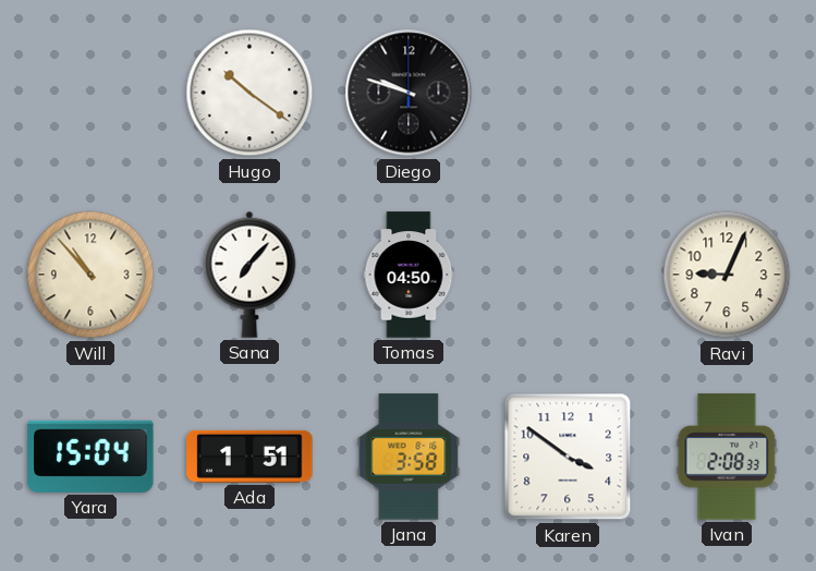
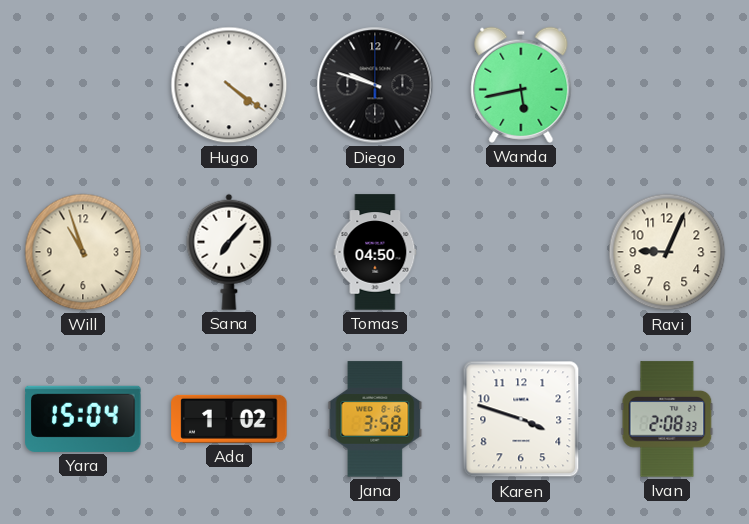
Hugo: 10:21 -> 4:21
Wanda: none -> 5:43
Will: 10:53 -> 10:57
Ada: 1:51 -> 1:02
Karen: 3:51 -> 3:48
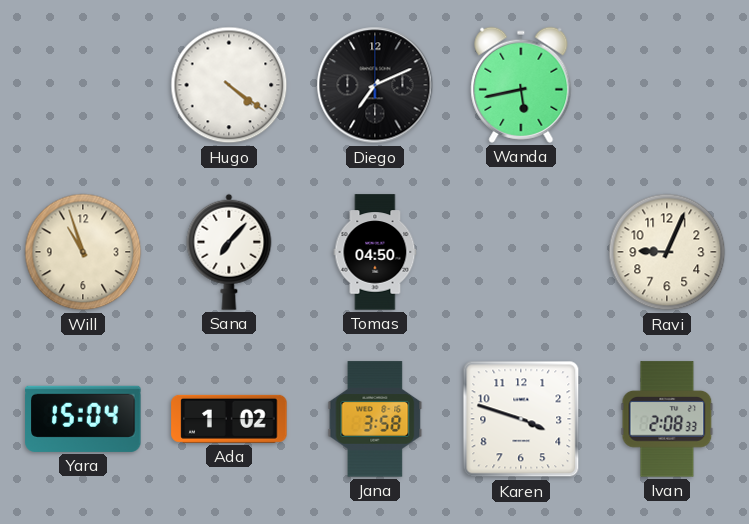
Diego: 9:48 -> 7:11
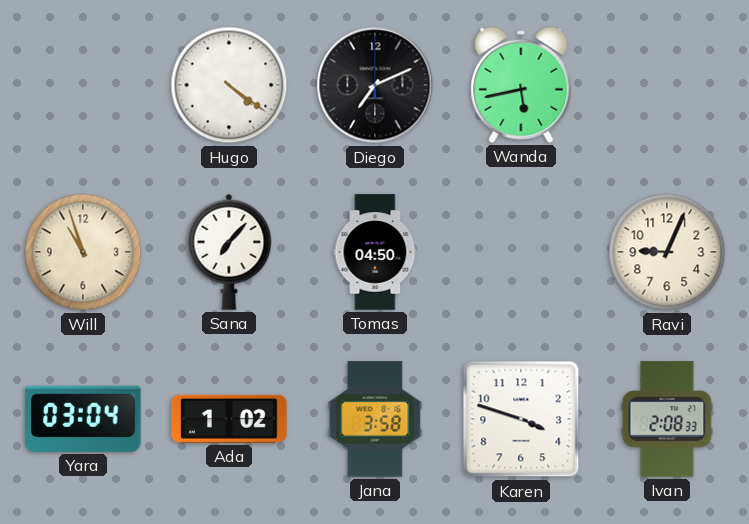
Yara: 15:04 -> 03:04
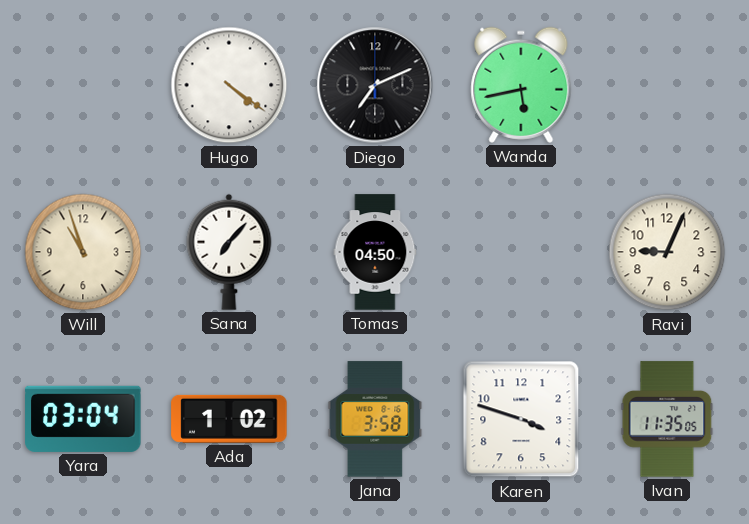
Ivan: 2:08 -> 11:35
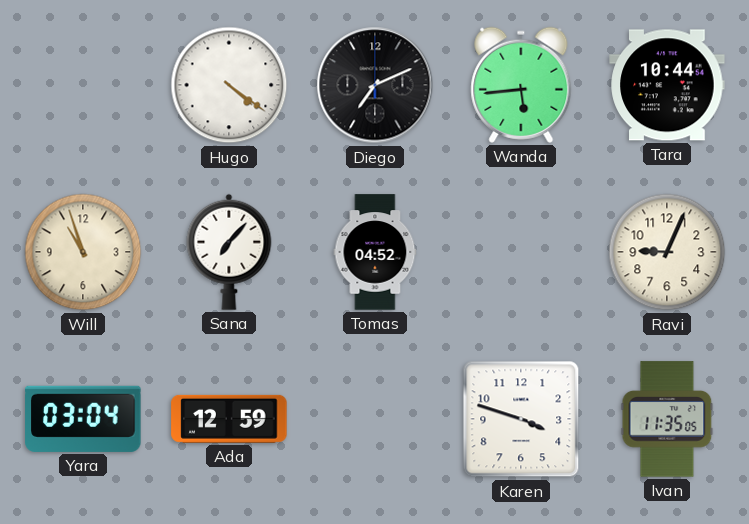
Wanda: 5:43 -> 5:44
Tara: none -> 10:44
Tomas: 04:50 -> 04:52
Ada: 1:02 -> 12:59
Jana: 3:58 -> none
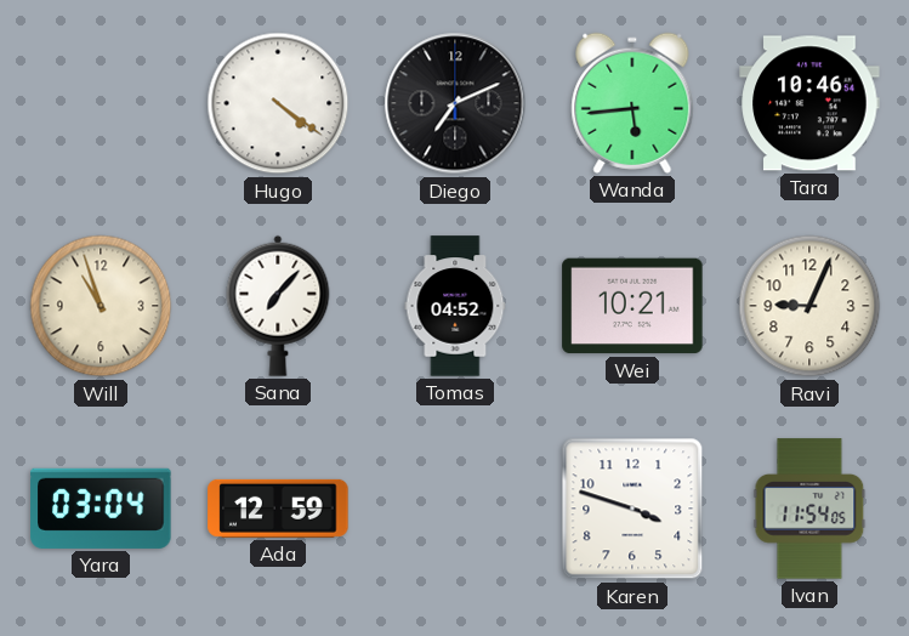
Tara: 10:44 -> 10:46
Wei: none -> 10:21
Ivan: 11:35 -> 11:54
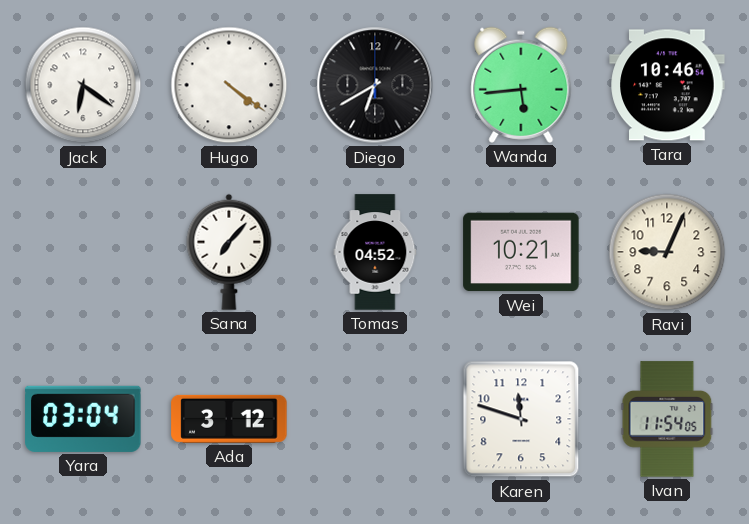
Jack: none -> 6:21
Diego: 7:11 -> 6:40
Will: 10:57 -> none
Ada: 12:59 -> 3:12
Karen: 3:48 -> 11:48
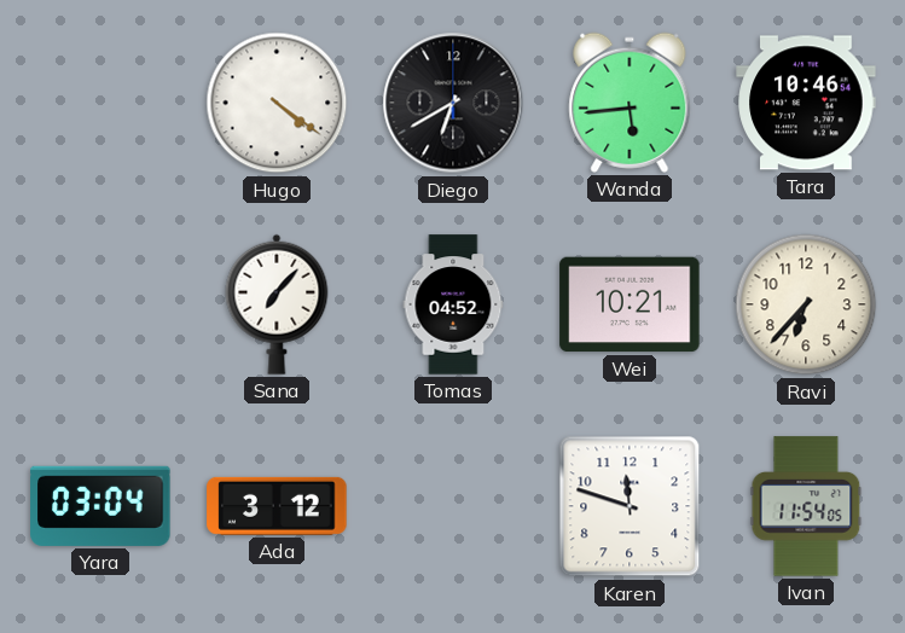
Jack: 6:21 -> none
Ravi: 9:04 -> 6:37
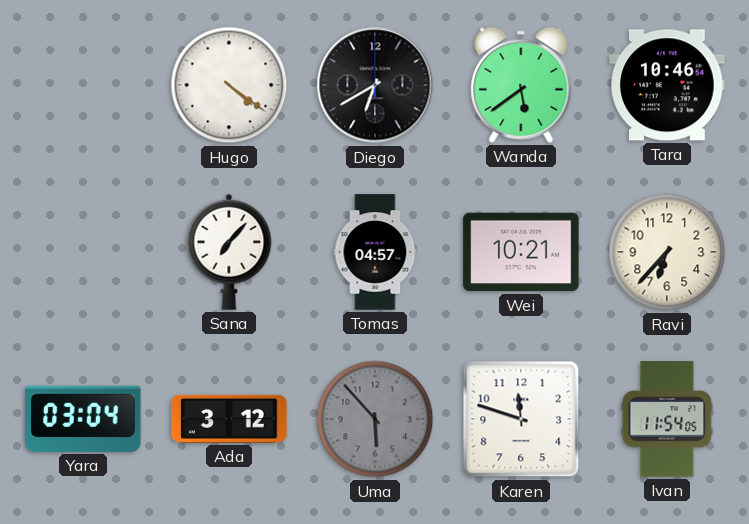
Wanda: 5:44 -> 5:39
Tomas: 04:52 -> 04:57
Uma: none -> 5:53
